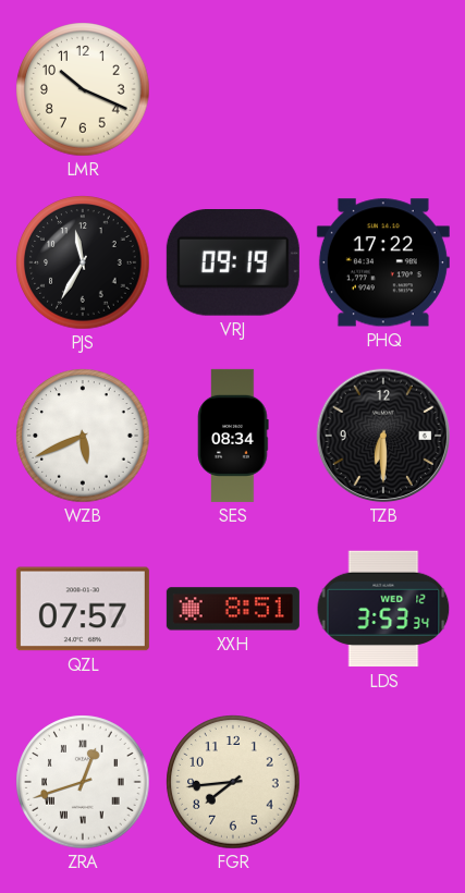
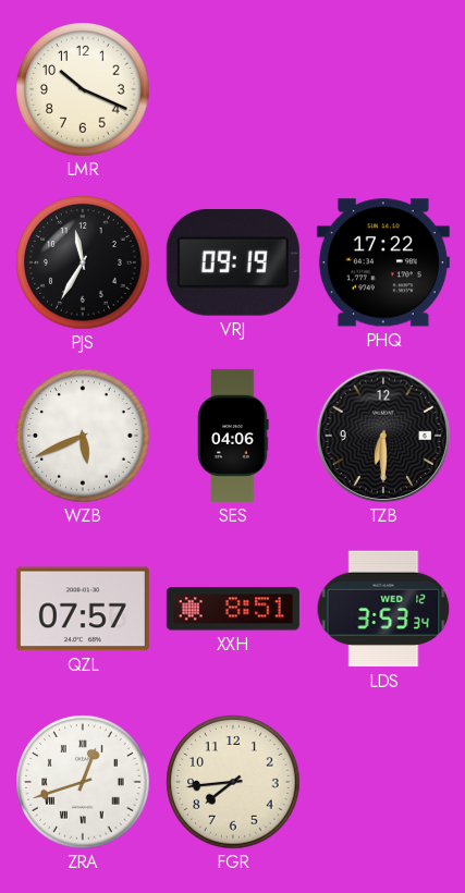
SES: 08:34 -> 04:06
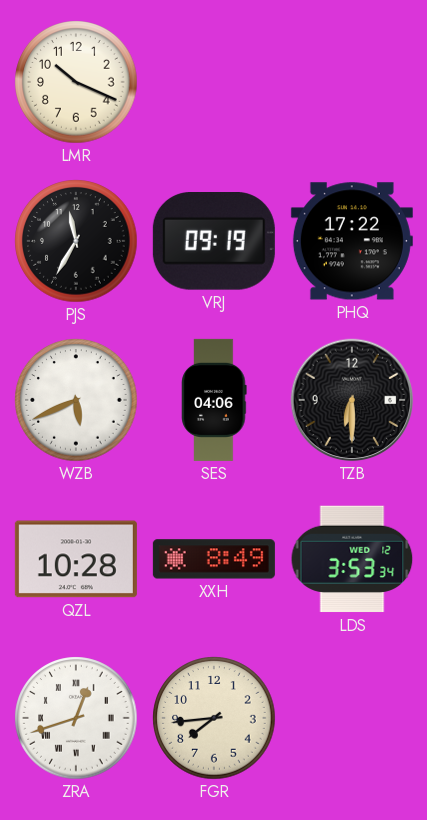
QZL: 07:57 -> 10:28
XXH: 8:51 -> 8:49
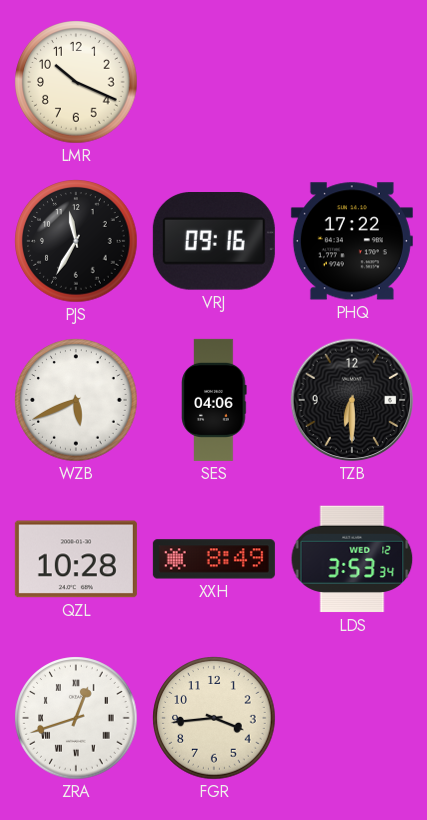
VRJ: 09:19 -> 09:16
FGR: 7:44 -> 3:44
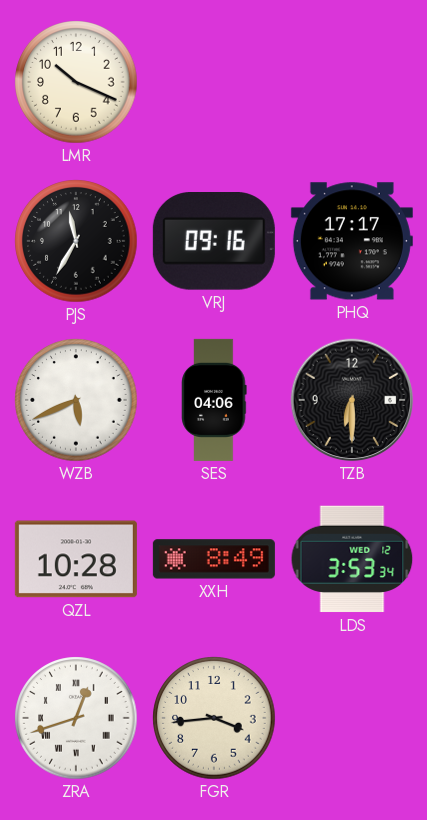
PHQ: 17:22 -> 17:17
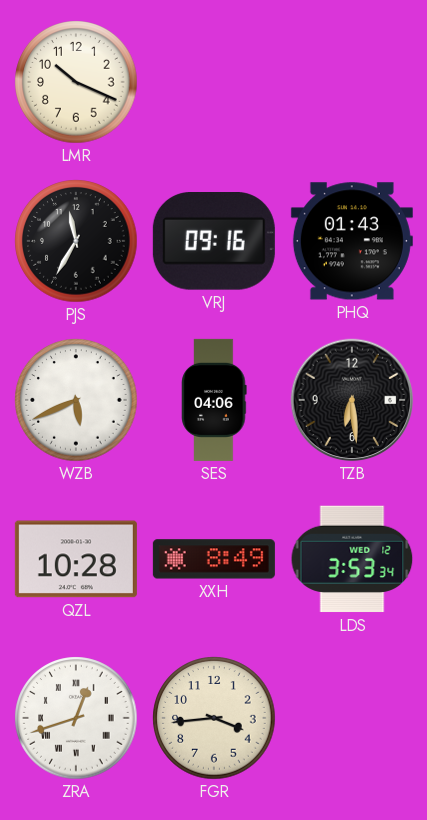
PHQ: 17:17 -> 01:43
TZB: 6:30 -> 6:29
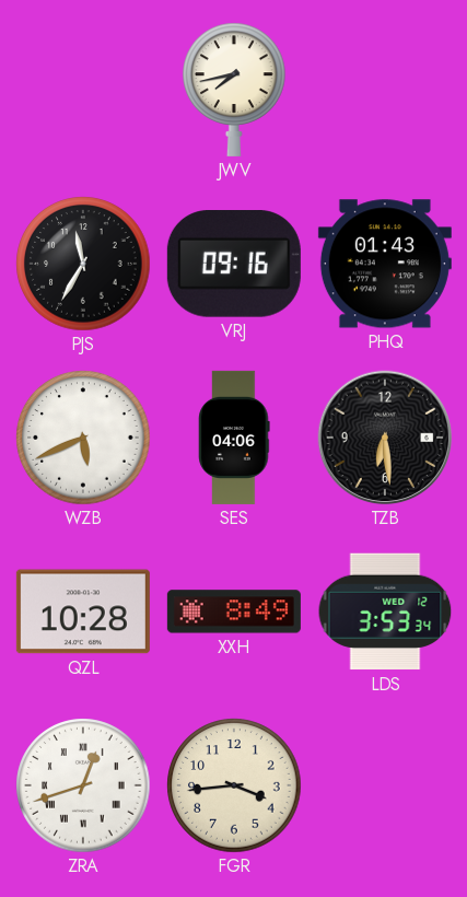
LMR: 10:19 -> none
JWV: none -> 7:43
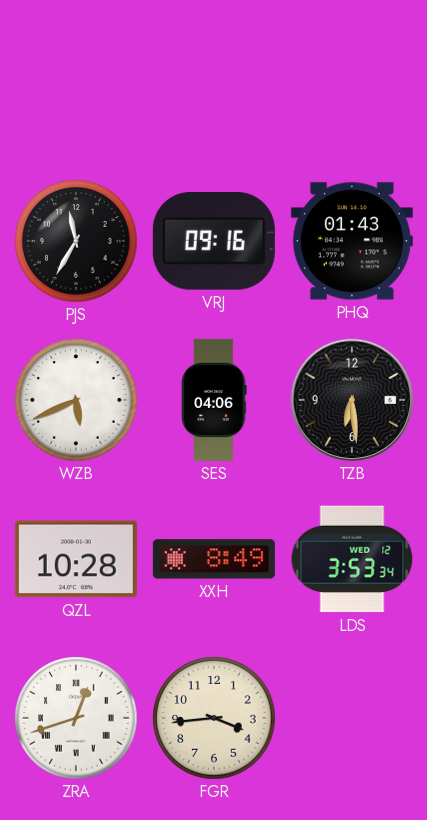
JWV: 7:43 -> none
